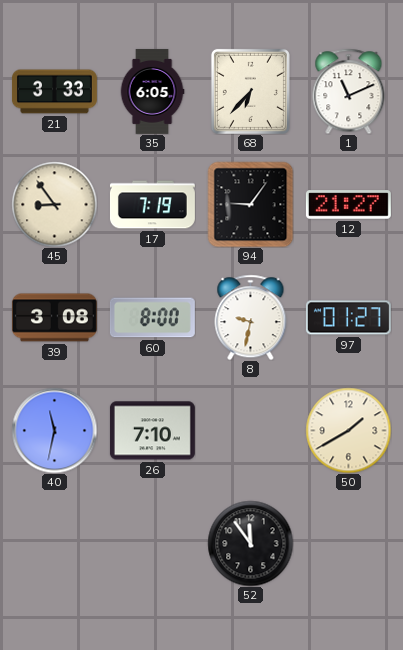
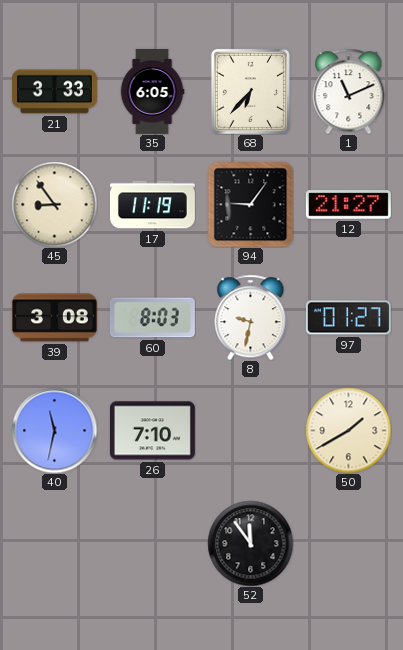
17: 7:19 -> 11:19
60: 8:00 -> 8:03
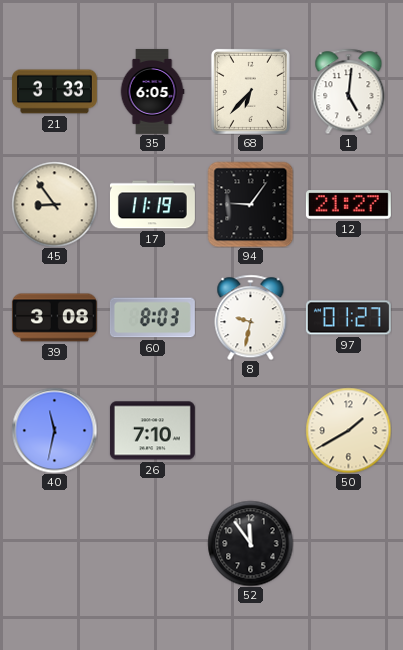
1: 11:11 -> 5:01
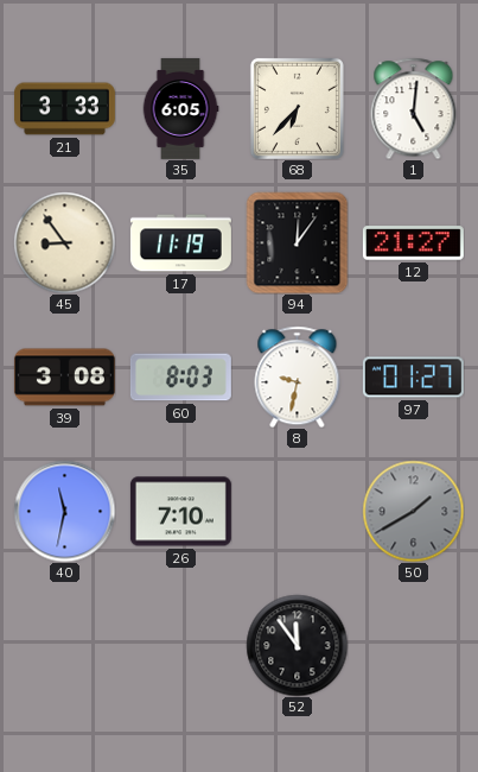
94: 9:06 -> 12:06
50 dial: cream -> grey
